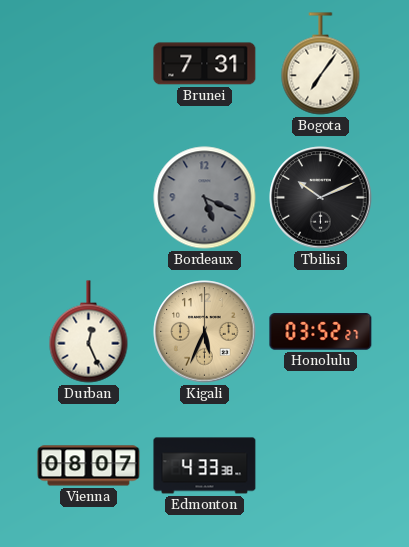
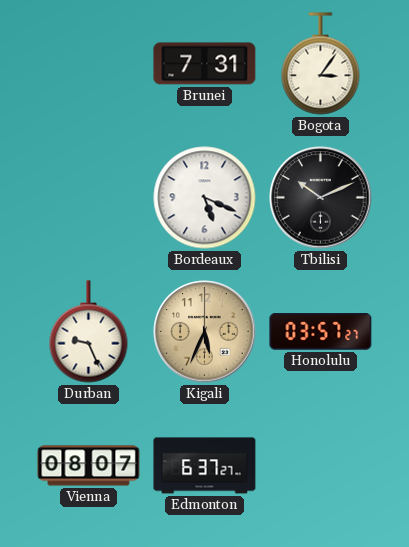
Bogota: 7:06 -> 3:06
Bordeaux dial: grey -> white
Durban: 12:26 -> 9:26
Honolulu: 03:52 -> 03:57
Edmonton: 4:33 -> 6:37
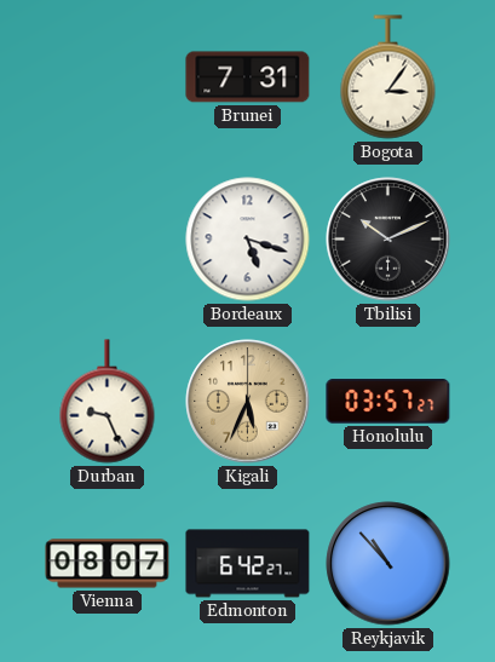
Bordeaux: 5:19 -> 5:18
Edmonton: 6:37 -> 6:42
Reykjavik: none -> 10:53
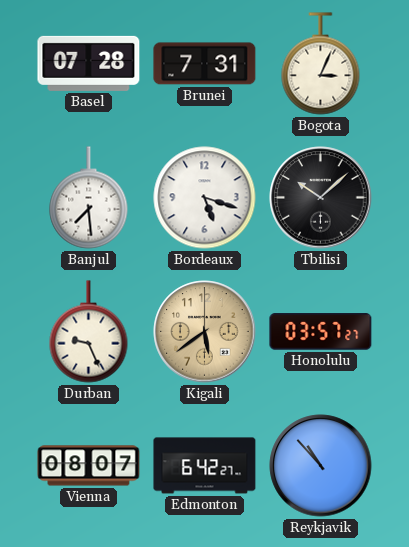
Basel: none -> 07:28
Bogota: 3:06 -> 3:04
Banjul: none -> 7:29
Tbilisi: 10:11 -> 10:08
Kigali: 5:34 -> 5:39
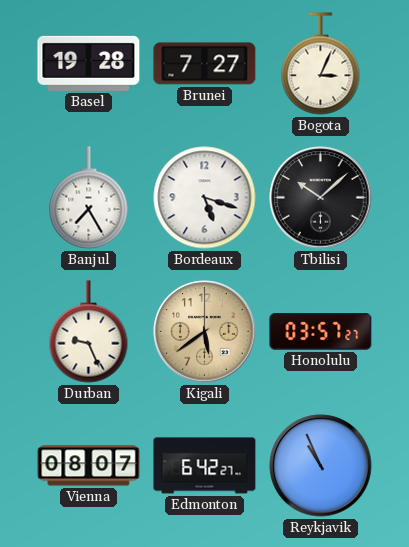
Basel: 07:28 -> 19:28
Brunei: 7:31 -> 7:27
Banjul: 7:29 -> 7:25
Reykjavik: 10:53 -> 10:56
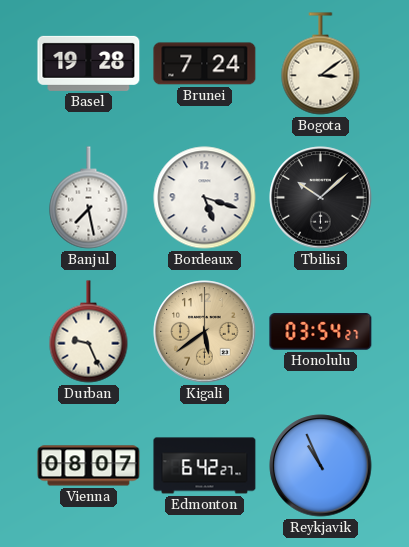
Brunei: 7:27 -> 7:24
Bogota: 3:04 -> 3:09
Banjul: 7:25 -> 7:28
Honolulu: 03:57 -> 03:54
